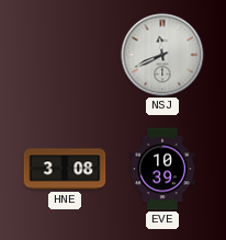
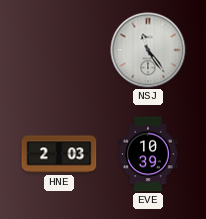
NSJ: 11:41 -> 11:24
HNE: 3:08 -> 2:03
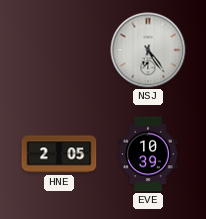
NSJ: 11:24 -> 6:24
HNE: 2:03 -> 2:05
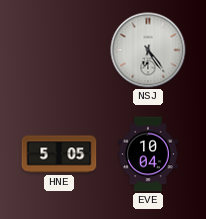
HNE: 2:05 -> 5:05
EVE: 10:39 -> 10:04
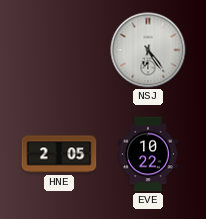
HNE: 5:05 -> 2:05
EVE: 10:04 -> 10:22
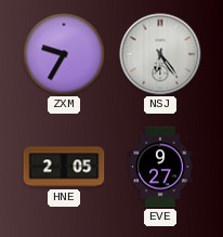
ZXM: none -> 9:35
EVE: 10:22 -> 9:27
